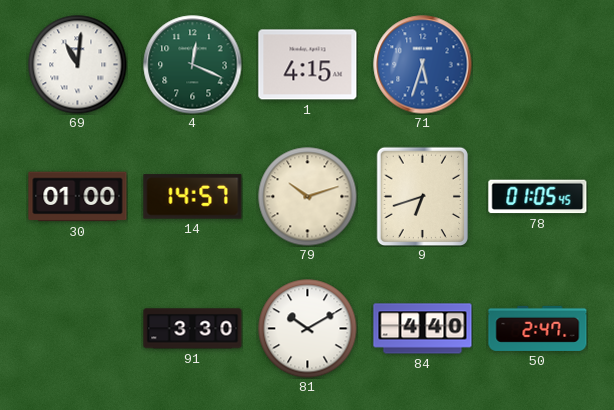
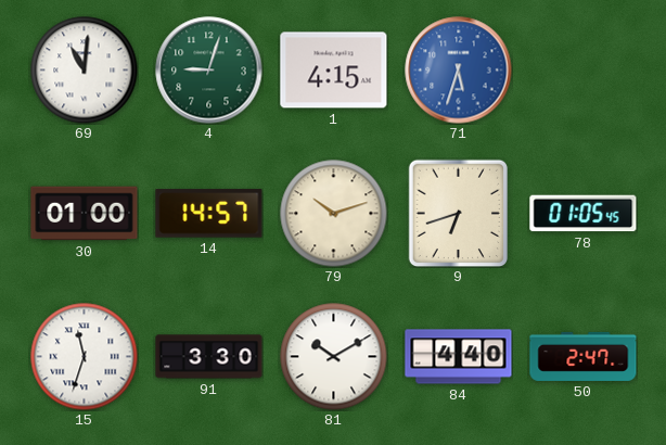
4: 12:19 -> 9:03
15: none -> 11:33
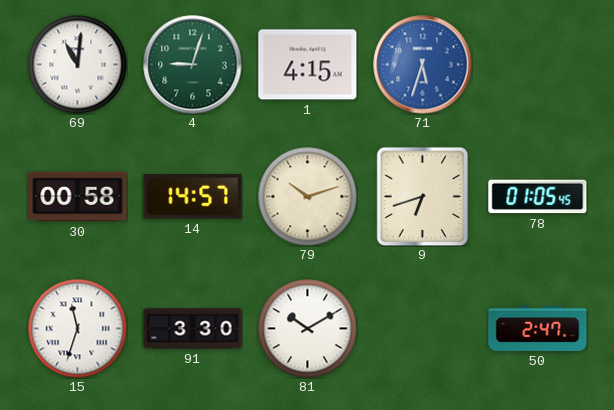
30: 01:00 -> 00:58
84: 4:40 -> none
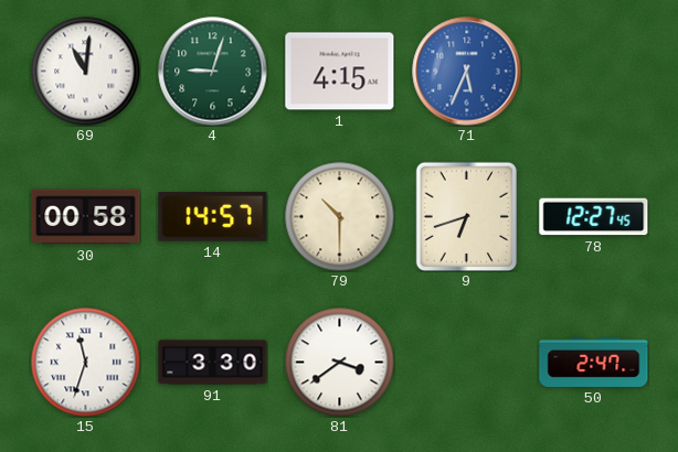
71: 5:33 -> 5:34
79: 10:12 -> 10:30
78: 01:05 -> 12:27
81: 10:10 -> 3:39
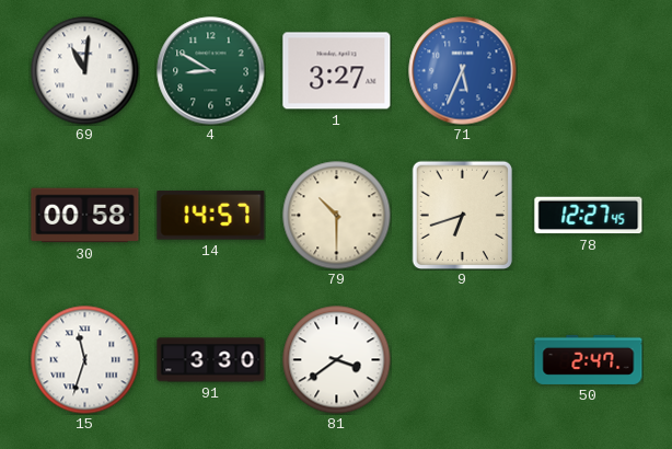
4: 9:03 -> 8:50
1: 4:15 -> 3:27
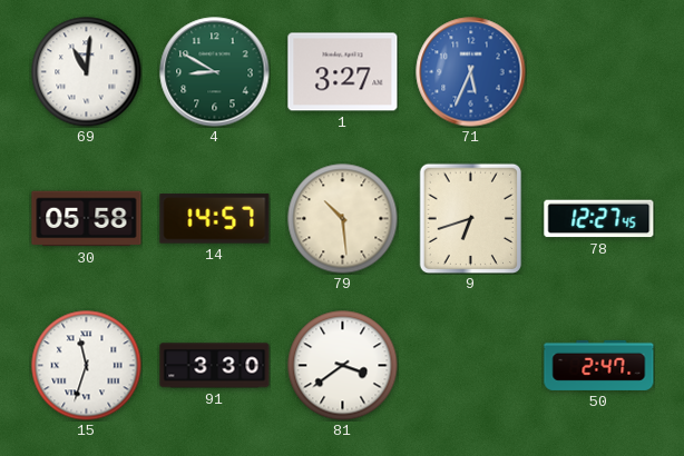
30: 00:58 -> 05:58
79: 10:30 -> 10:29
